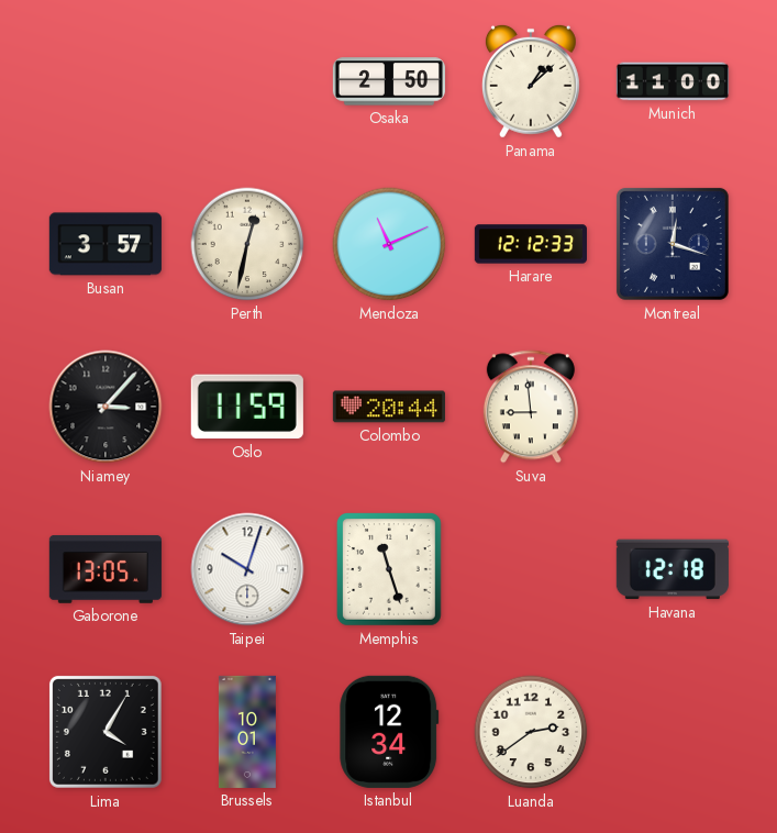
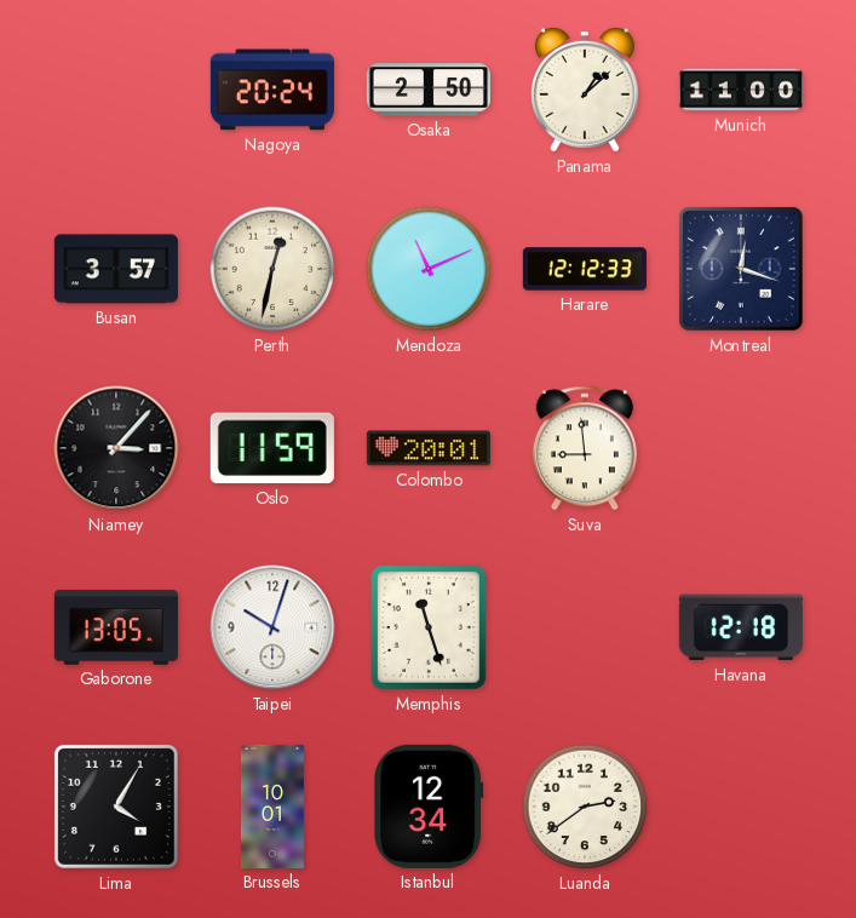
Nagoya: none -> 20:24
Colombo: 20:44 -> 20:01
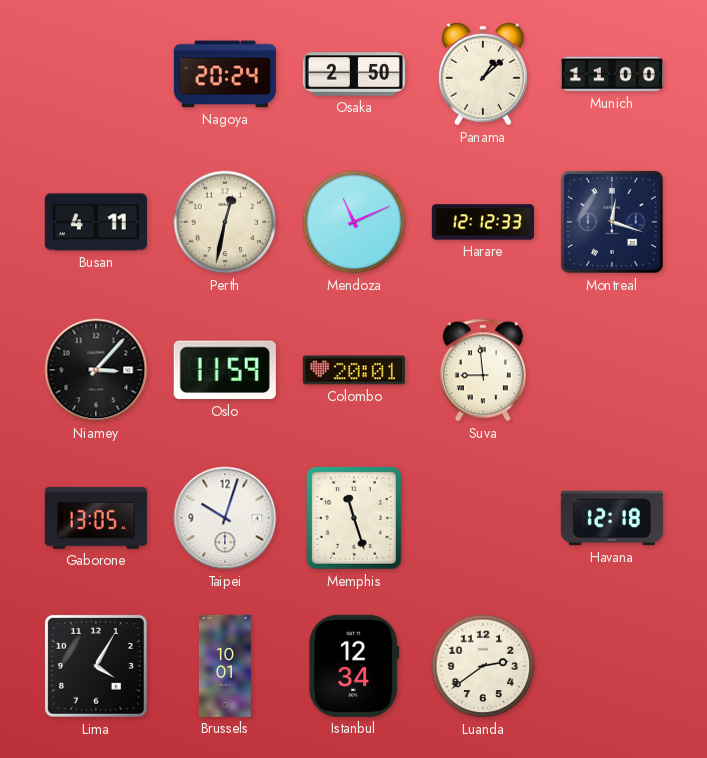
Busan: 3:57 -> 4:11
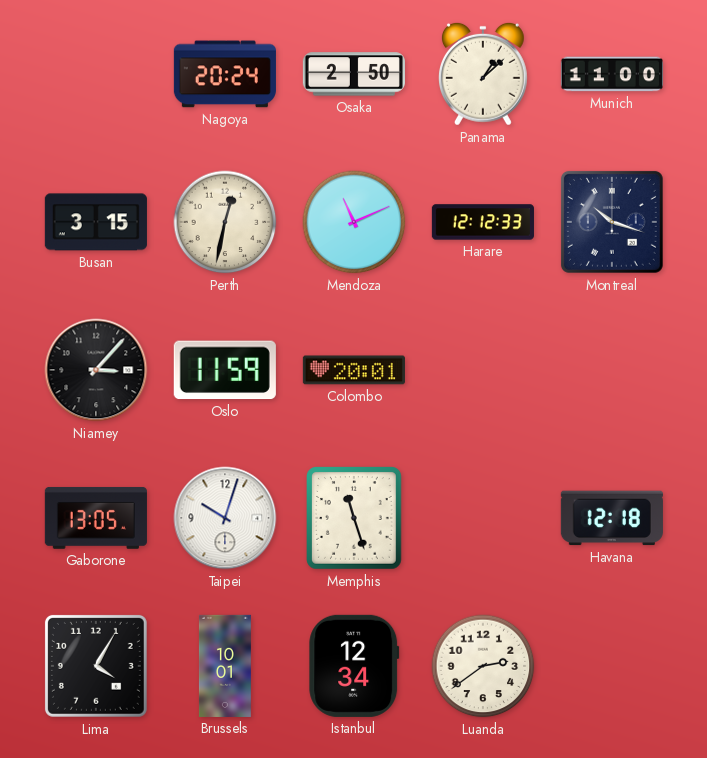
Busan: 4:11 -> 3:15
Montreal: 12:18 -> 10:18
Suva: 8:59 -> none
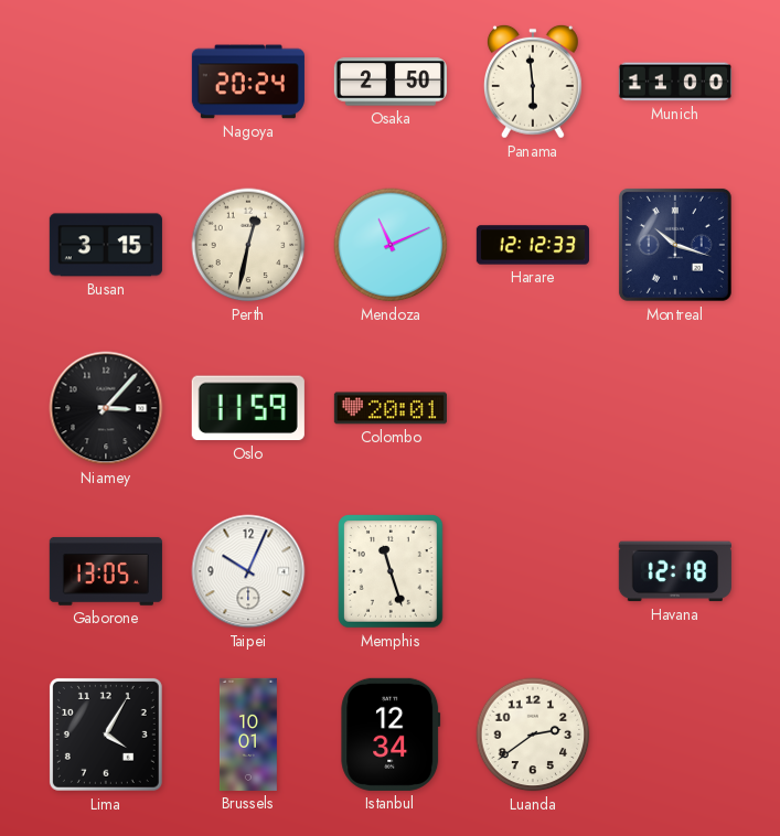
Panama: 1:08 -> 5:59
Taipei: 10:03 -> 10:04
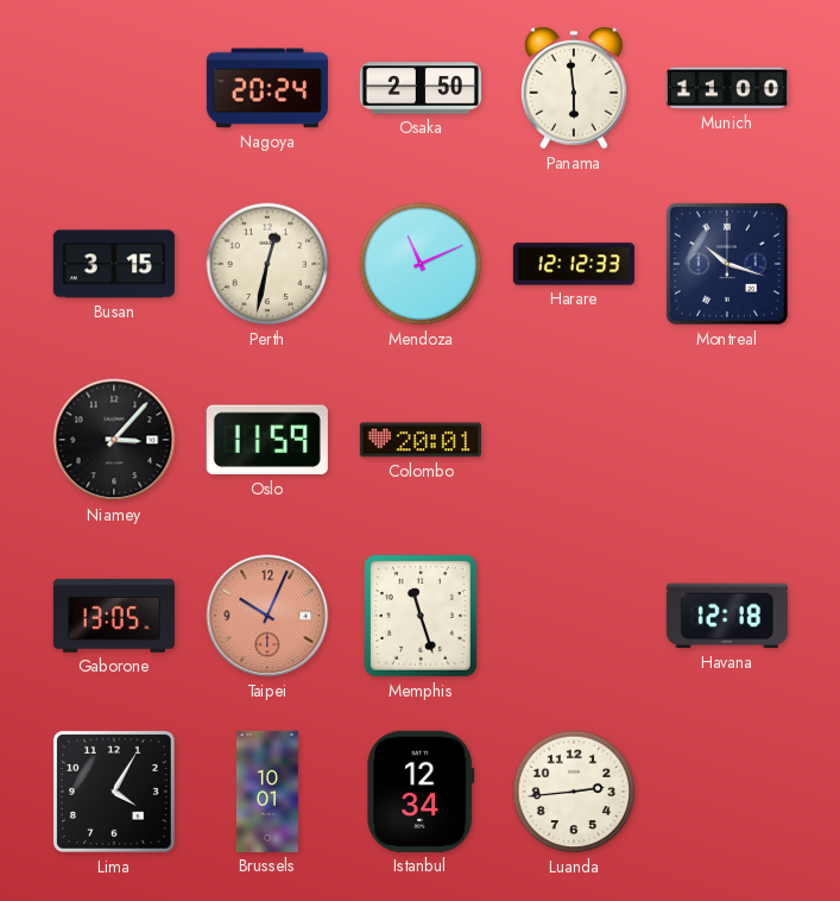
Taipei dial: white -> salmon
Luanda: 2:39 -> 2:44
